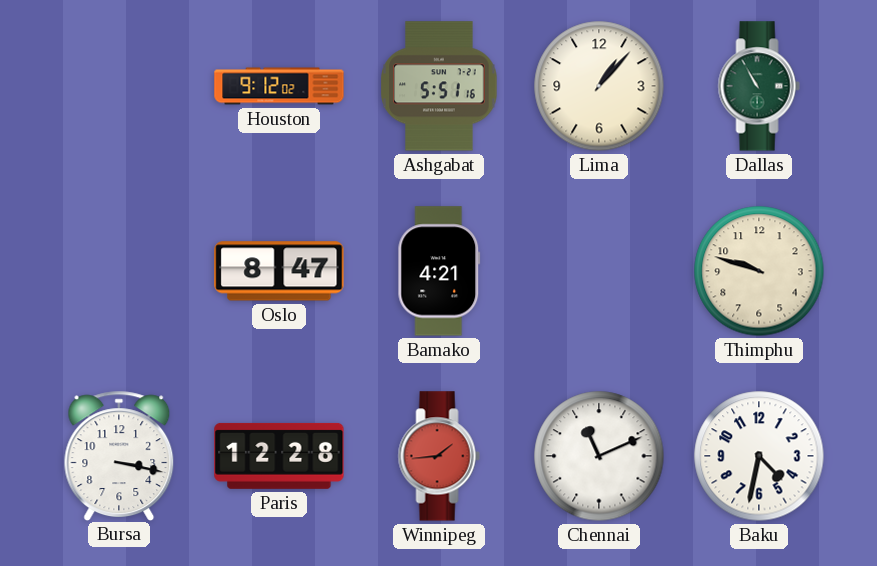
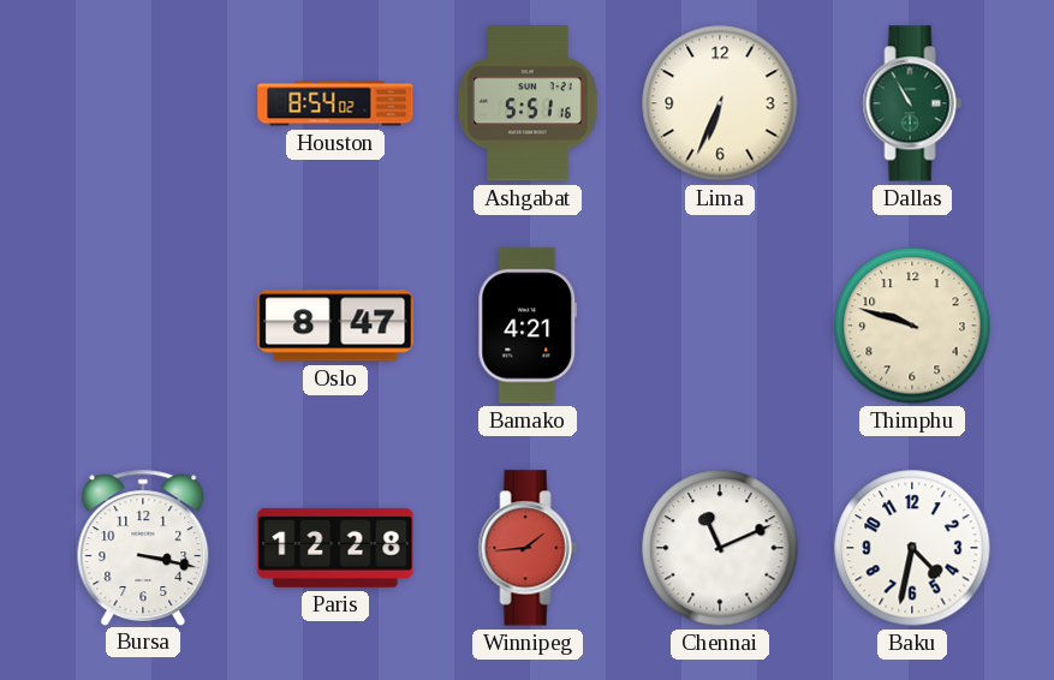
Houston: 9:12 -> 8:54
Lima: 1:07 -> 6:34
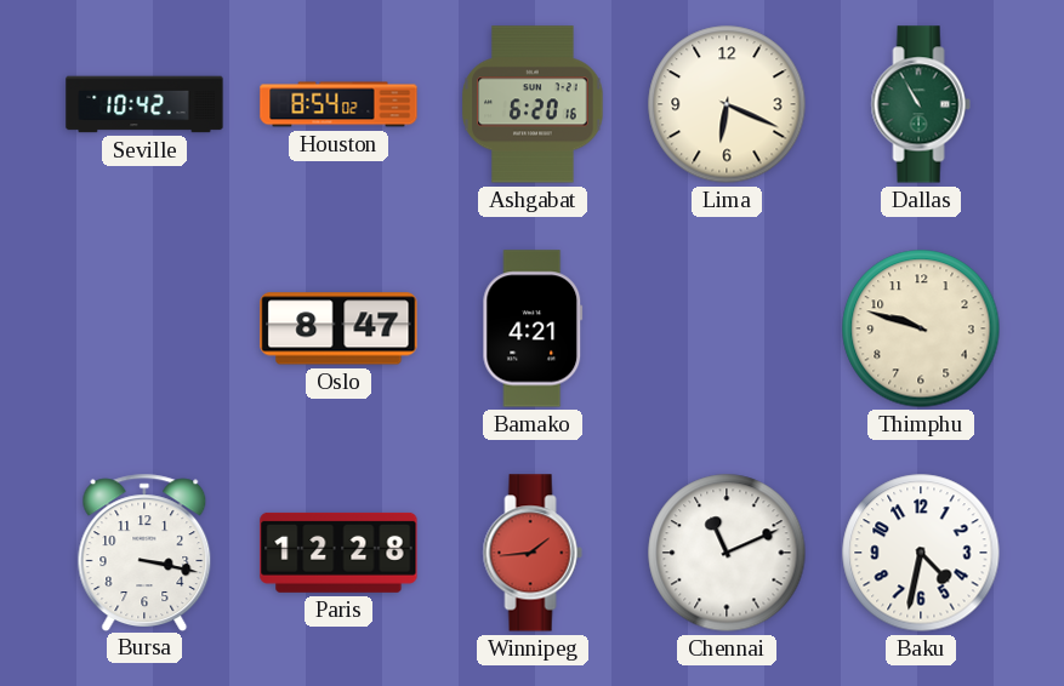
Seville: none -> 10:42
Ashgabat: 5:51 -> 6:20
Lima: 6:34 -> 6:19
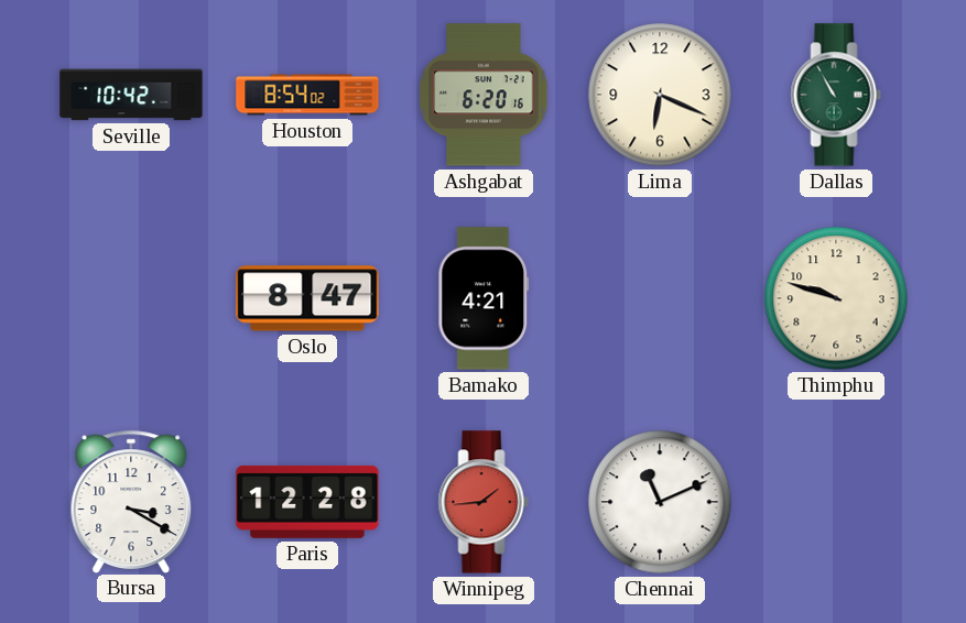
Bursa: 3:17 -> 3:20
Baku: 4:32 -> none
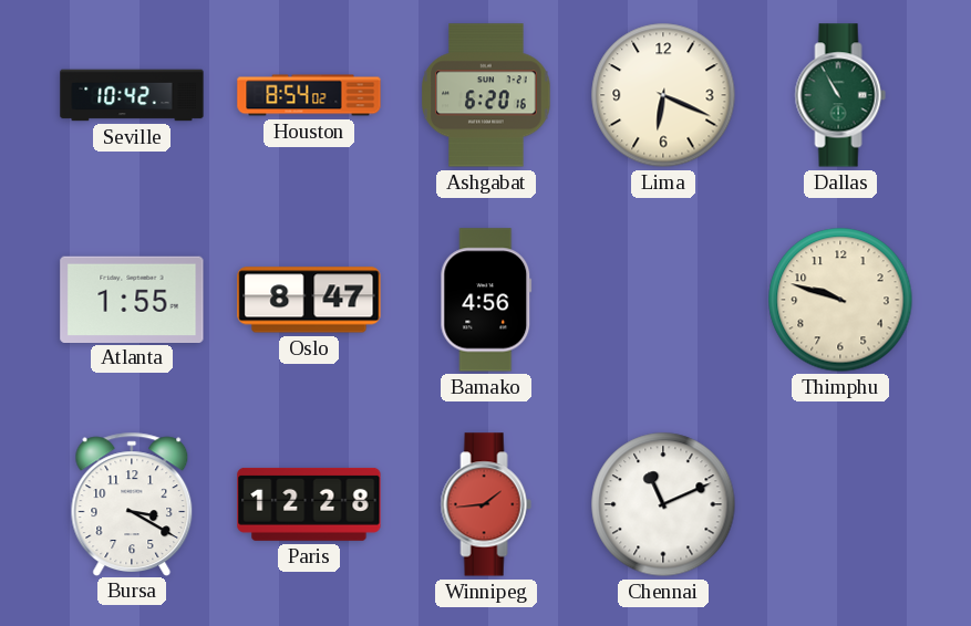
Atlanta: none -> 1:55
Bamako: 4:21 -> 4:56
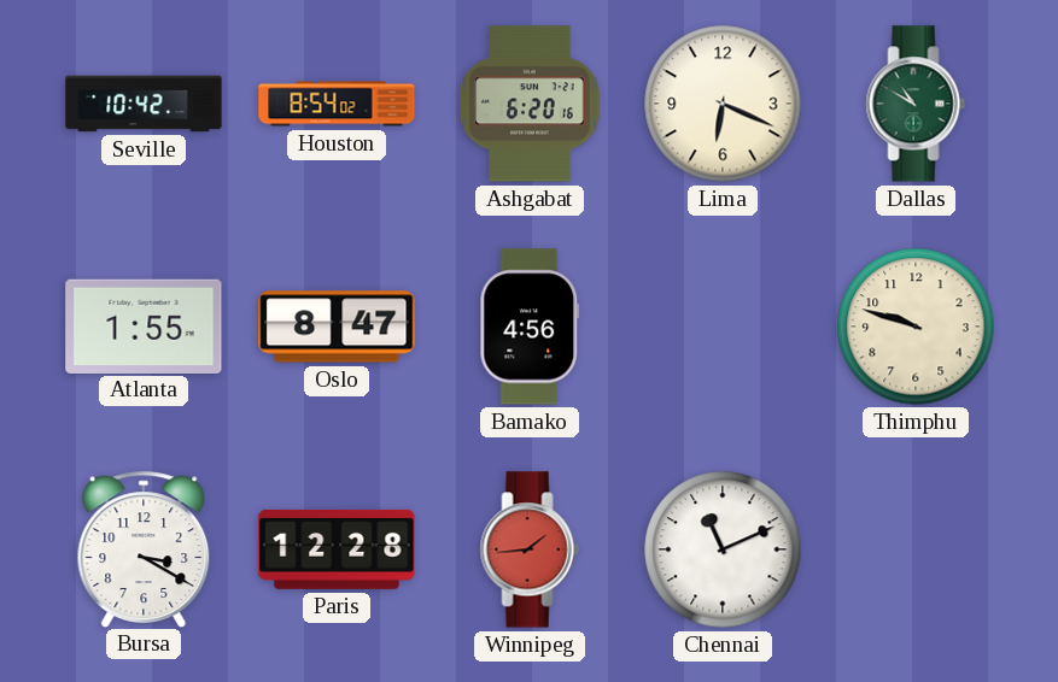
Dallas: 10:55 -> 10:50
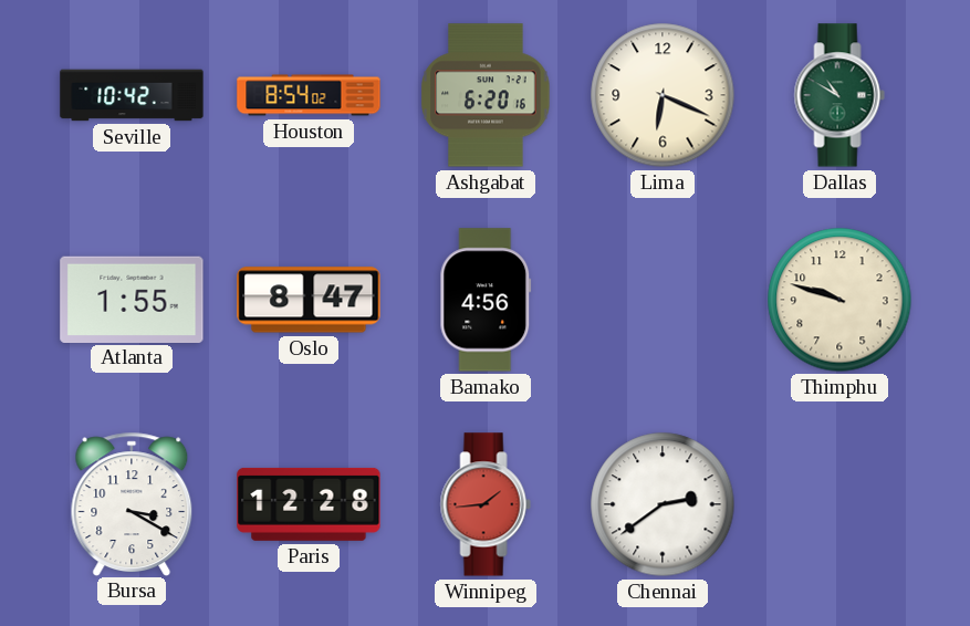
Chennai: 11:11 -> 2:39
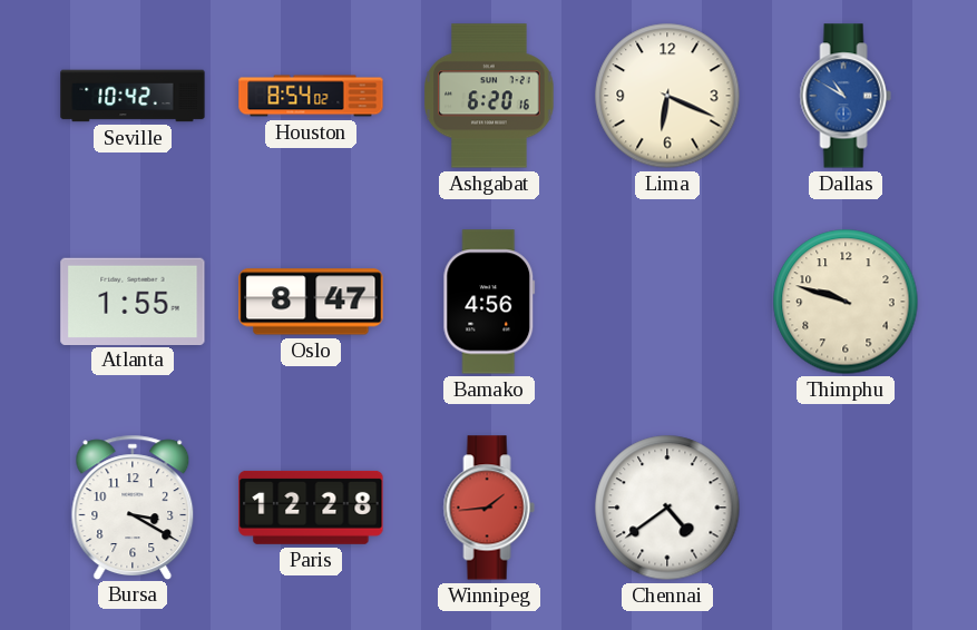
Dallas dial: green -> blue
Chennai: 2:39 -> 4:39
